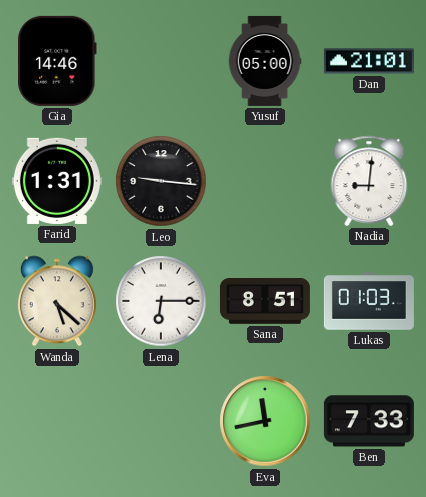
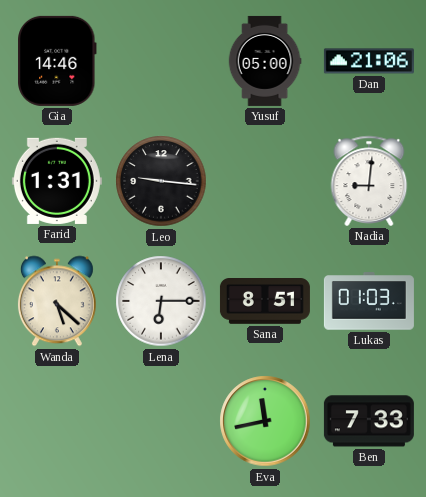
Dan: 21:01 -> 21:06
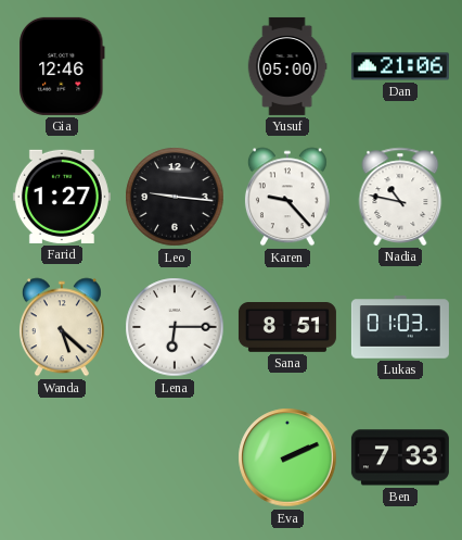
Gia: 14:46 -> 12:46
Farid: 1:31 -> 1:27
Karen: none -> 9:23
Nadia: 9:01 -> 10:47
Eva: 11:43 -> 2:11
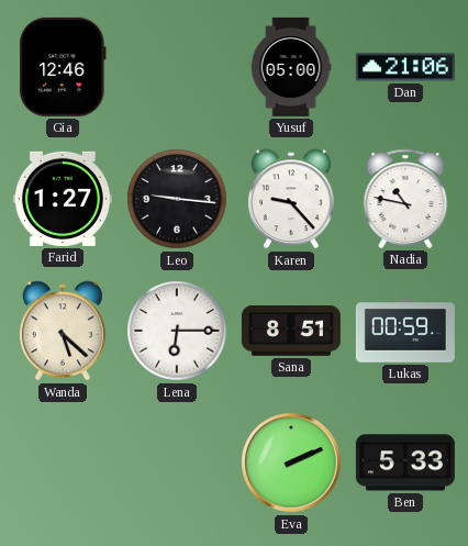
Lukas: 01:03 -> 00:59
Ben: 7:33 -> 5:33
